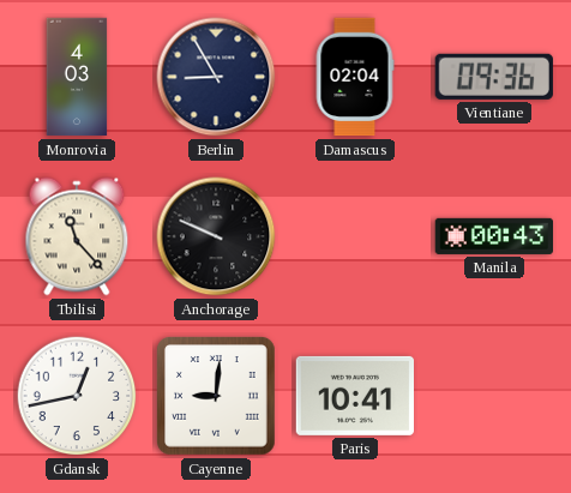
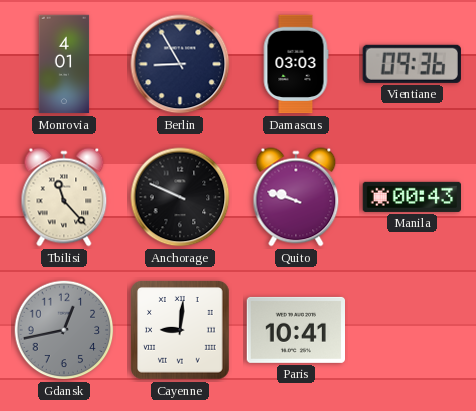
Monrovia: 4:03 -> 4:01
Damascus: 02:04 -> 03:03
Quito: none -> 9:48
Gdansk dial: white -> grey
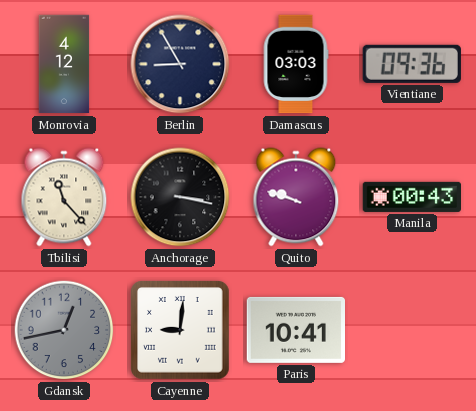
Monrovia: 4:01 -> 4:12
Anchorage: 9:49 -> 3:17
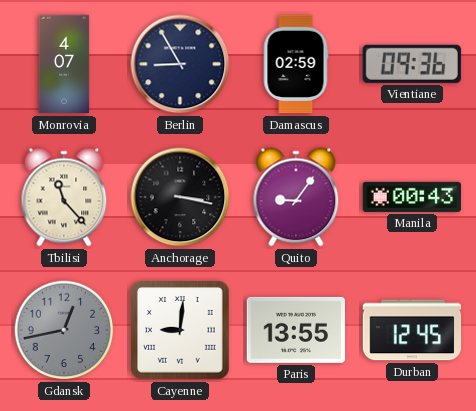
Monrovia: 4:12 -> 4:07
Damascus: 03:03 -> 02:59
Quito: 9:48 -> 9:06
Paris: 10:41 -> 13:55
Durban: none -> 12:45
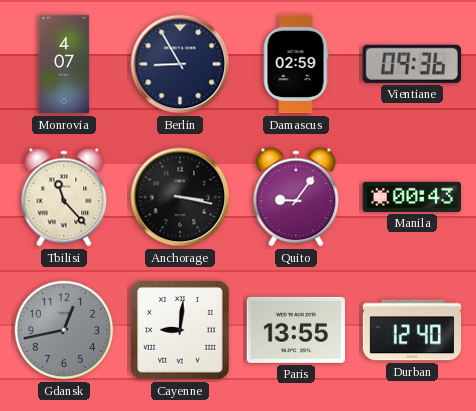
Durban: 12:45 -> 12:40
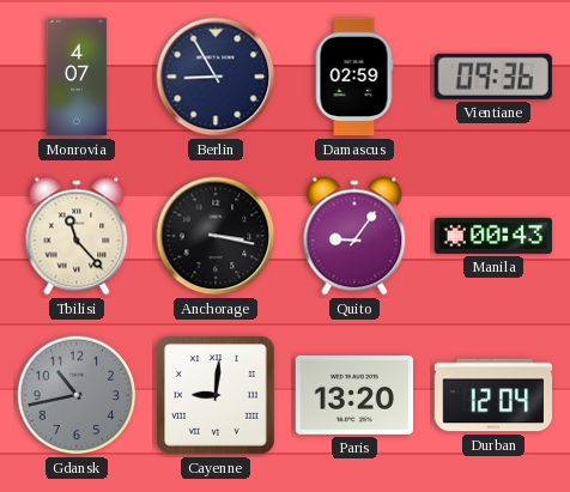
Gdansk: 12:43 -> 10:43
Paris: 13:55 -> 13:20
Durban: 12:40 -> 12:04
